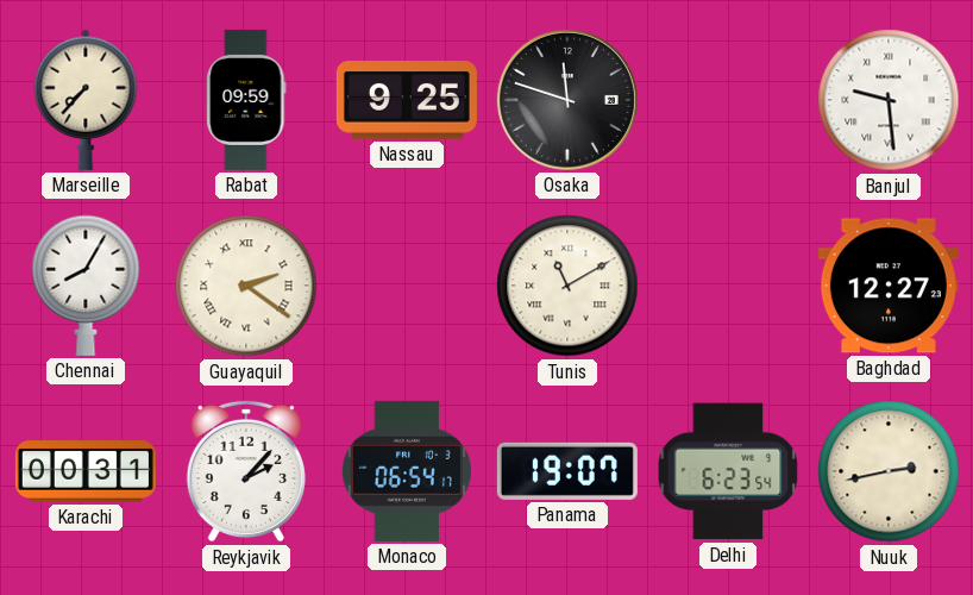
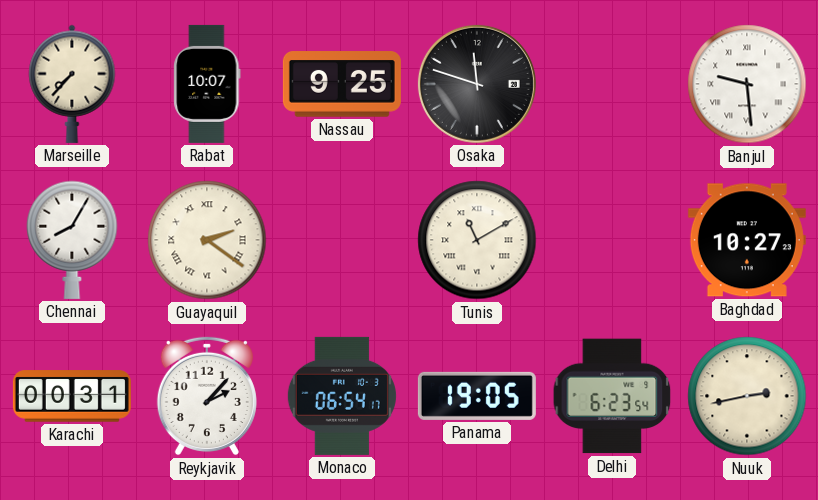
Rabat: 09:59 -> 10:07
Baghdad: 12:27 -> 10:27
Panama: 19:07 -> 19:05
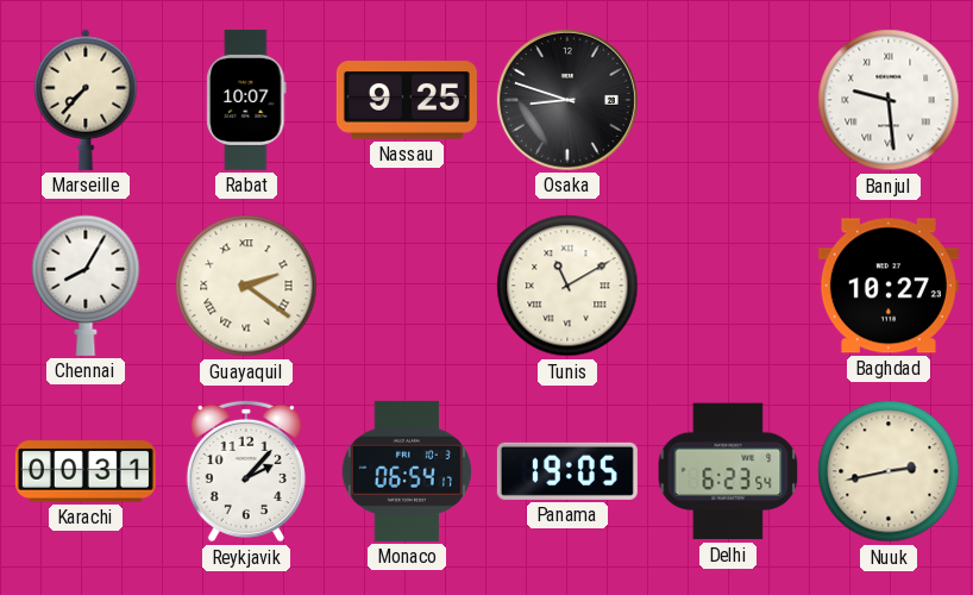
Osaka: 11:48 -> 8:48
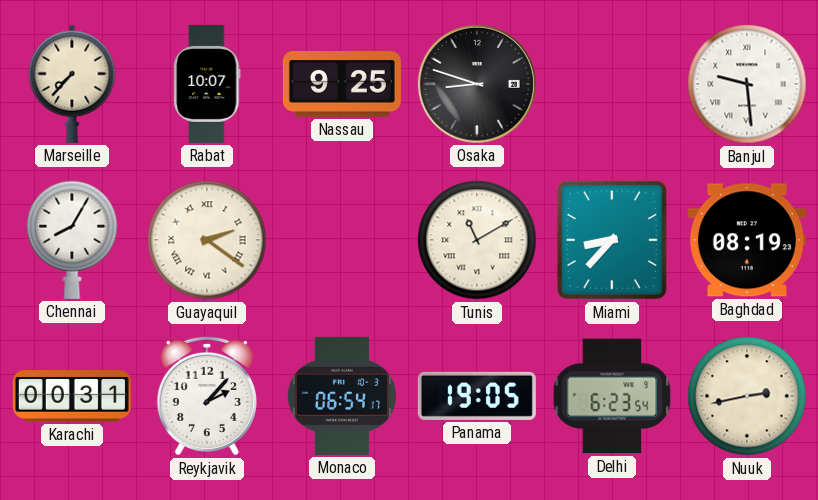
Miami: none -> 8:37
Baghdad: 10:27 -> 08:19
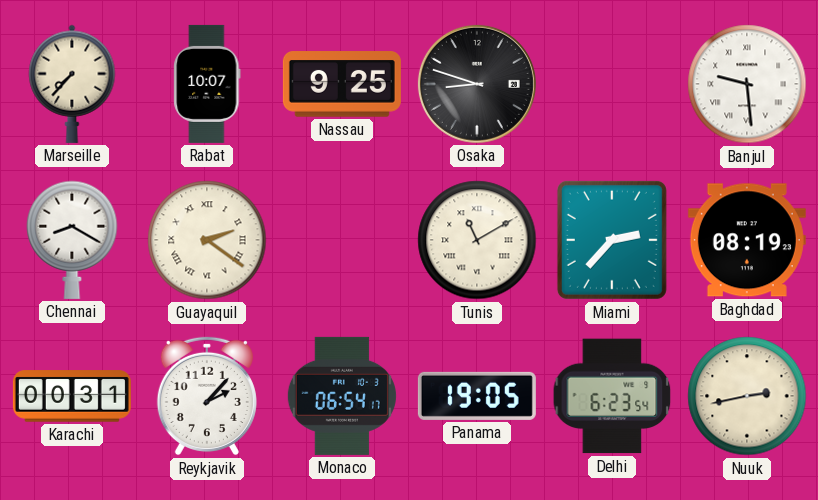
Chennai: 8:05 -> 8:20
Miami: 8:37 -> 2:37
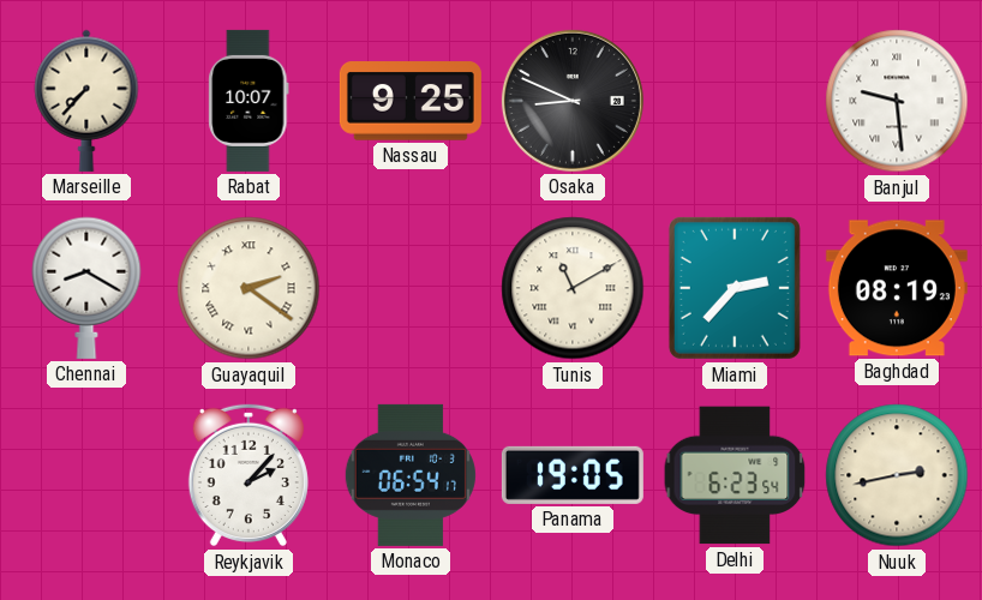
Osaka: 8:48 -> 8:49
Karachi: 00:31 -> none
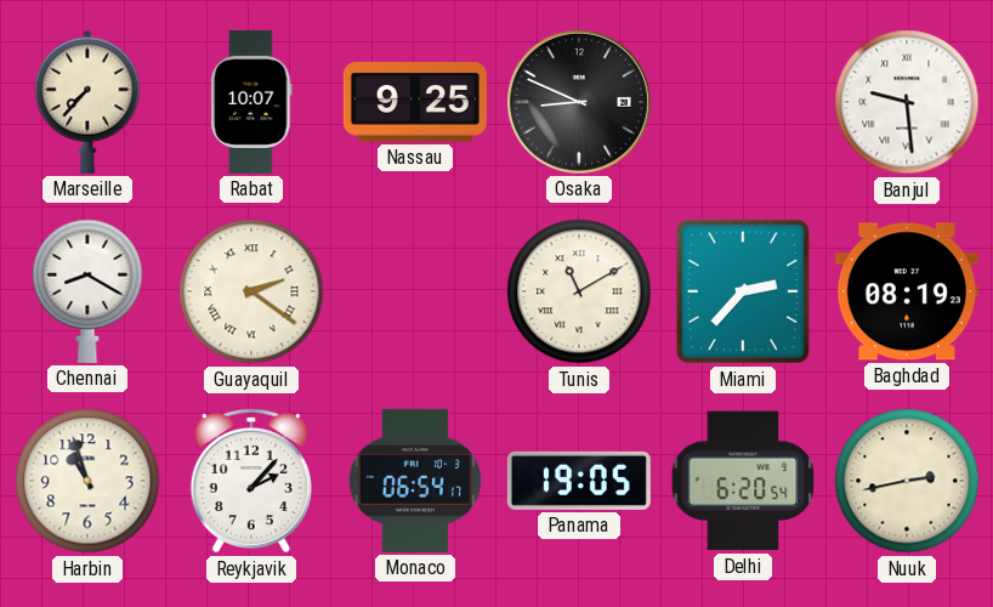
Harbin: none -> 10:57
Delhi: 6:23 -> 6:20
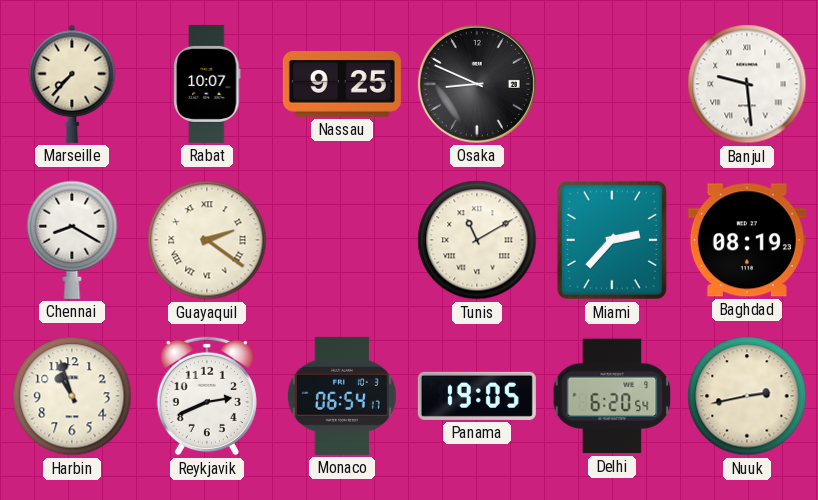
Reykjavik: 2:07 -> 2:41
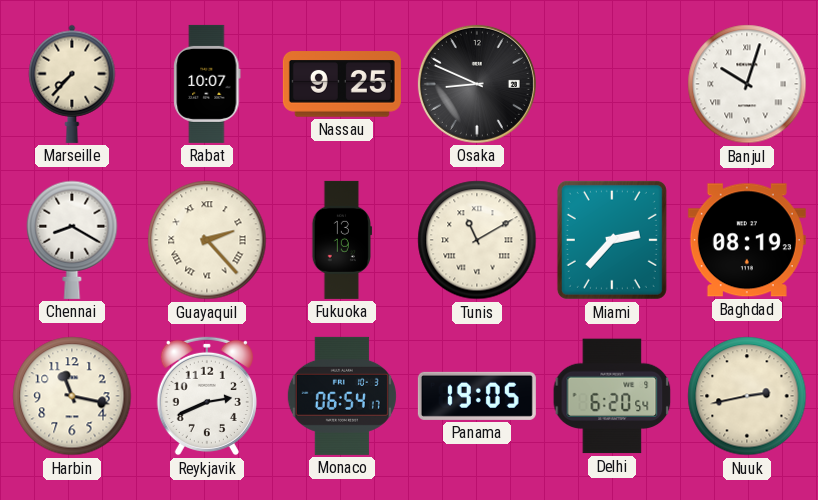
Banjul: 9:29 -> 10:03
Guayaquil: 2:21 -> 2:23
Fukuoka: none -> 13:19
Harbin: 10:57 -> 11:17
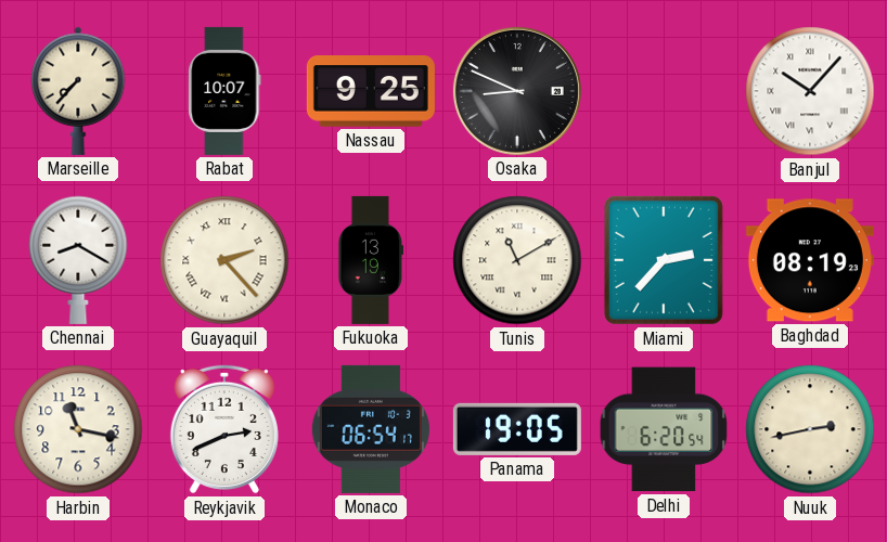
Banjul: 10:03 -> 10:07
